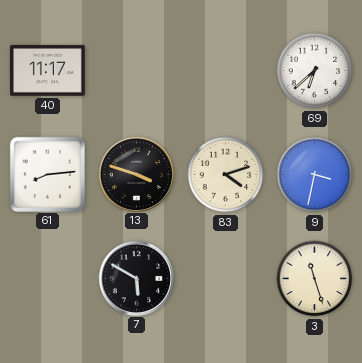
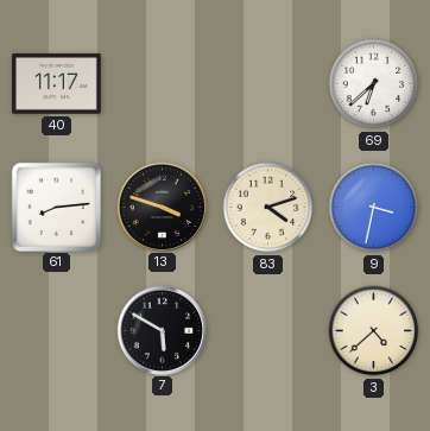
3: 11:27 -> 4:38
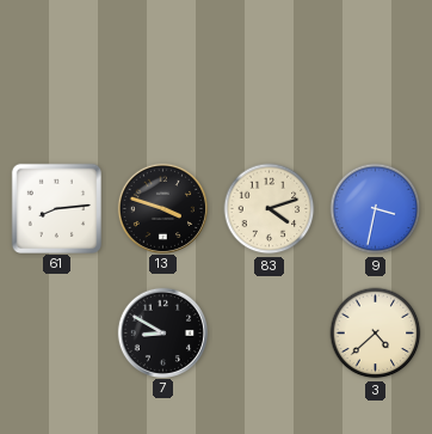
40: 11:17 -> none
69: 6:38 -> none
7: 5:50 -> 8:50
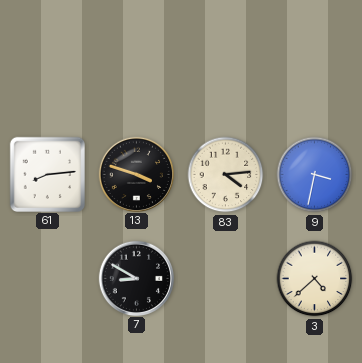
83: 4:12 -> 4:14
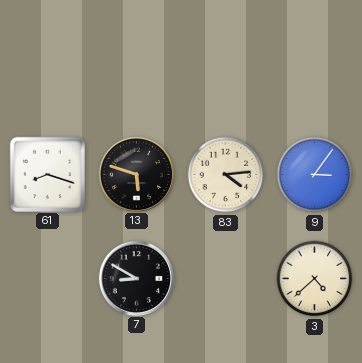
61: 8:14 -> 8:18
13: 3:48 -> 5:48
9: 3:32 -> 3:06
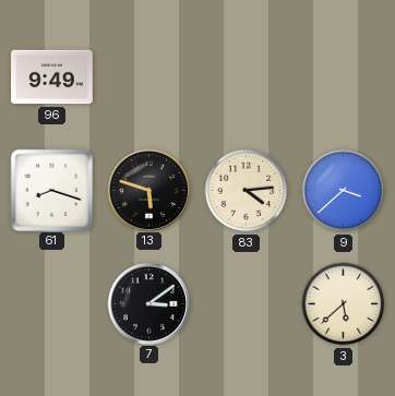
96: none -> 9:49
9: 3:06 -> 3:38
7: 8:50 -> 3:09
3: 4:38 -> 5:38
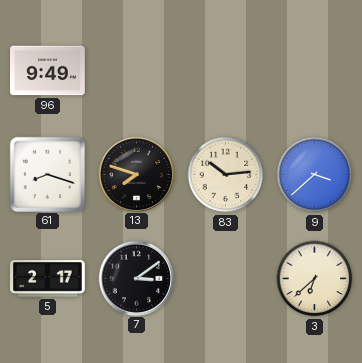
13: 5:48 -> 7:48
83: 4:14 -> 10:14
5: none -> 2:17
3: 5:38 -> 6:38
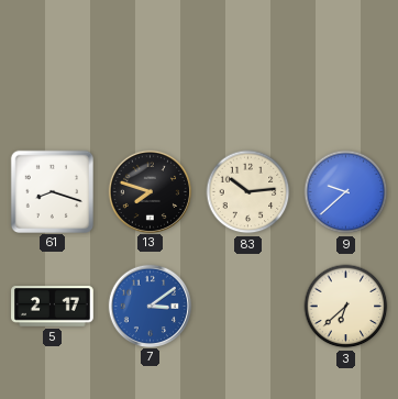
96: 9:49 -> none
9: 3:38 -> 9:38
7 dial: black -> blue
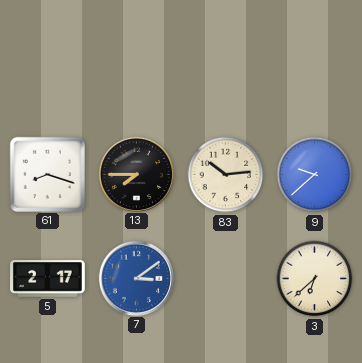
13: 7:48 -> 7:45
